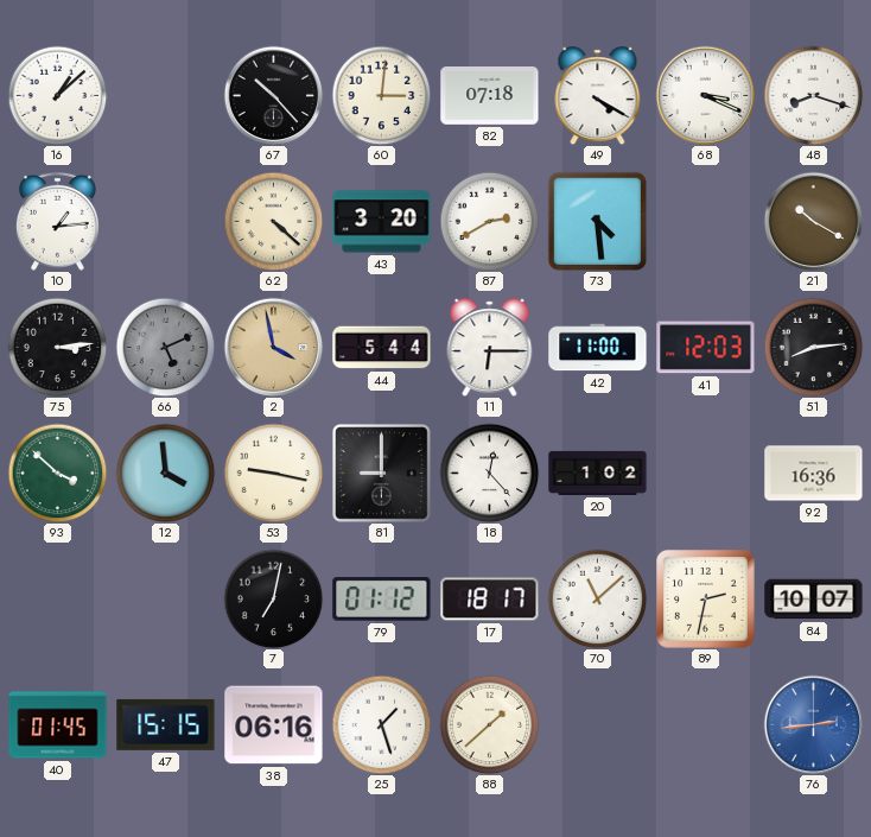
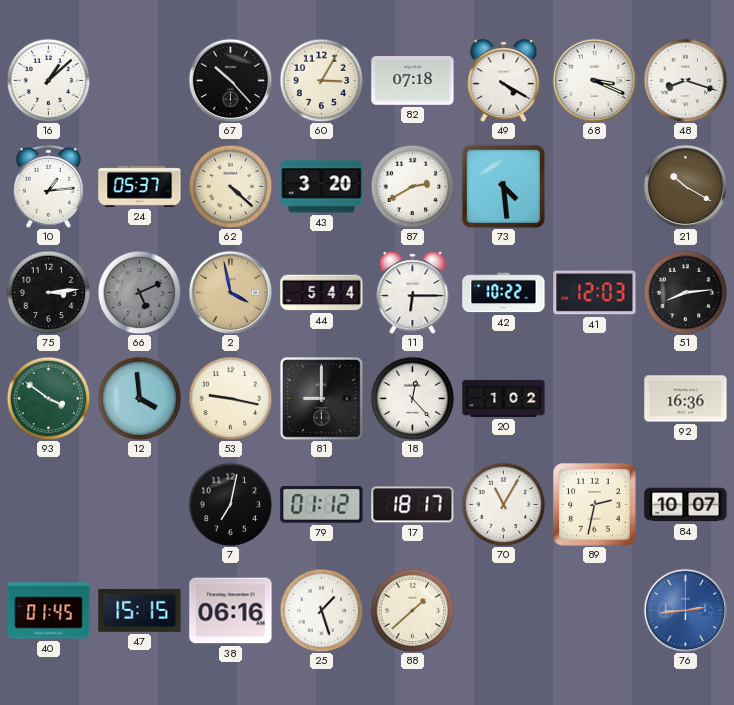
60: 3:01 -> 3:05
24: none -> 05:37
42: 11:00 -> 10:22
93: 3:52 -> 3:51
70: 11:08 -> 11:05
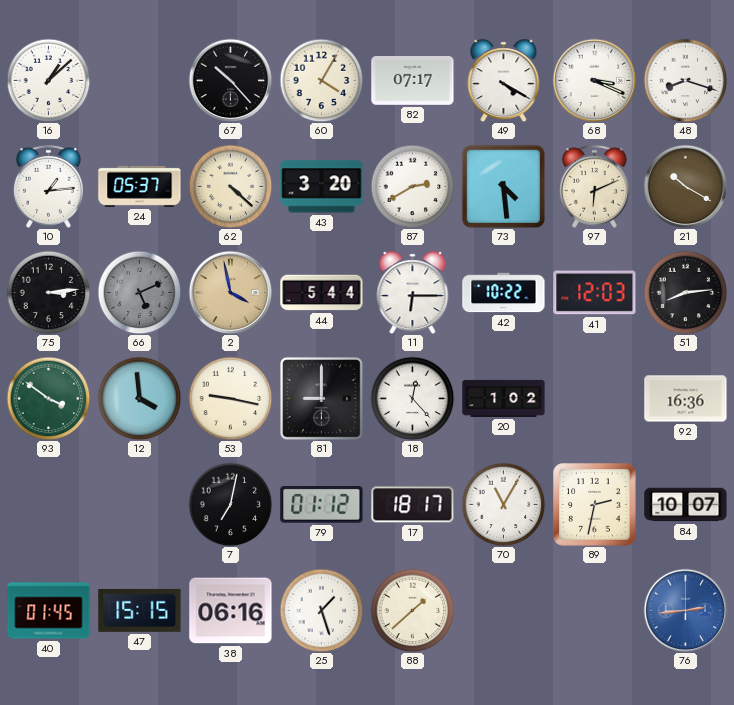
60: 3:05 -> 4:05
82: 07:18 -> 07:17
97: none -> 6:11
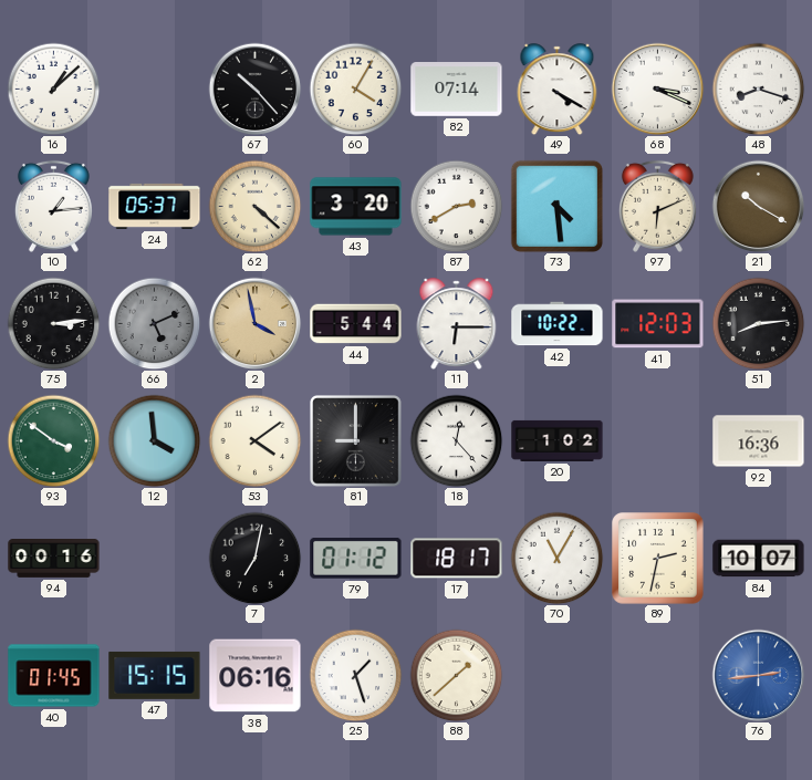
82: 07:17 -> 07:14
53: 9:17 -> 4:09
94: none -> 00:16
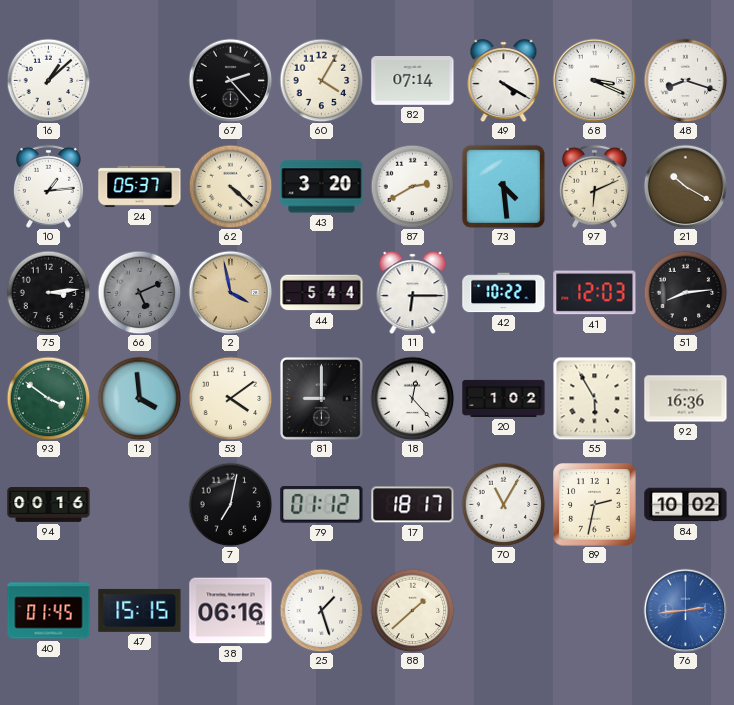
67: 10:23 -> 2:23
55: none -> 5:55
84: 10:07 -> 10:02
